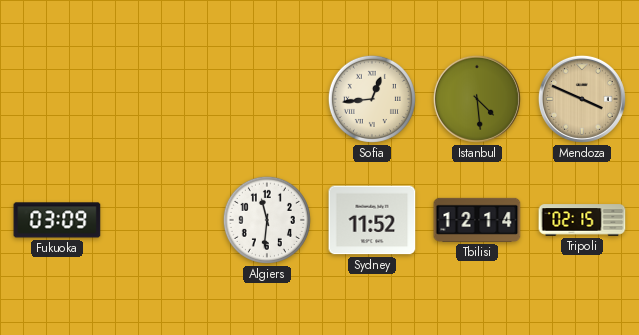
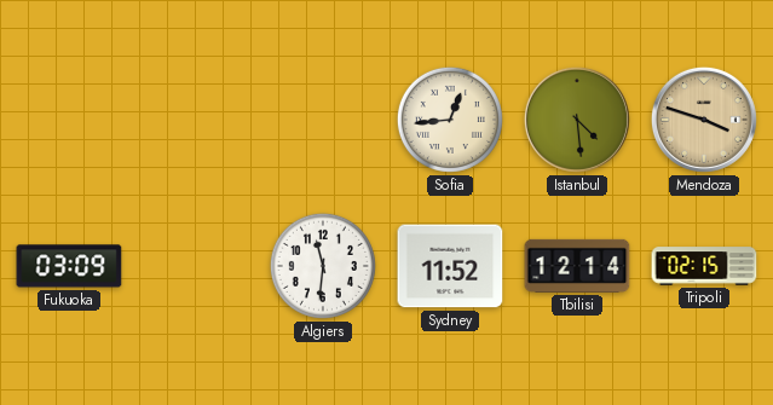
Mendoza: 3:49 -> 3:48
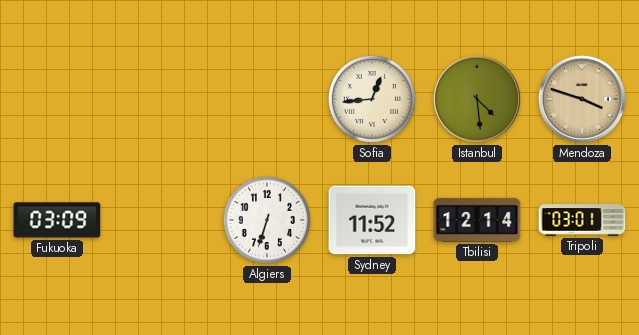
Algiers: 11:31 -> 6:33
Tripoli: 02:15 -> 03:01
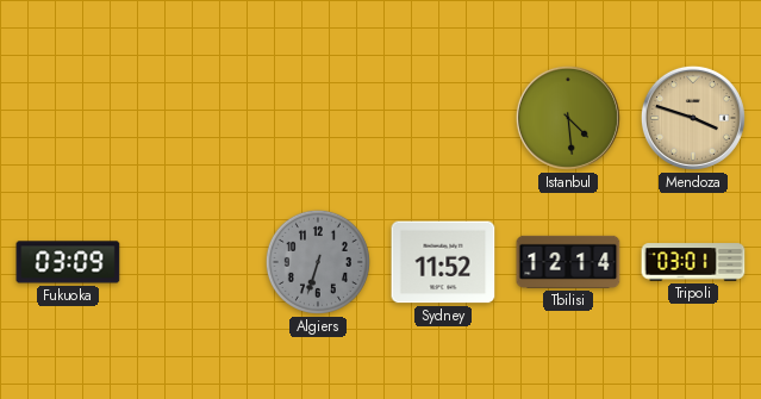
Sofia: 12:44 -> none
Algiers dial: white -> grey
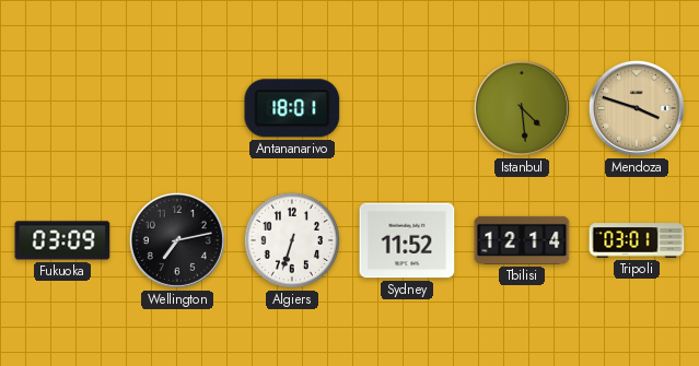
Antananarivo: none -> 18:01
Wellington: none -> 7:13
Algiers dial: grey -> white
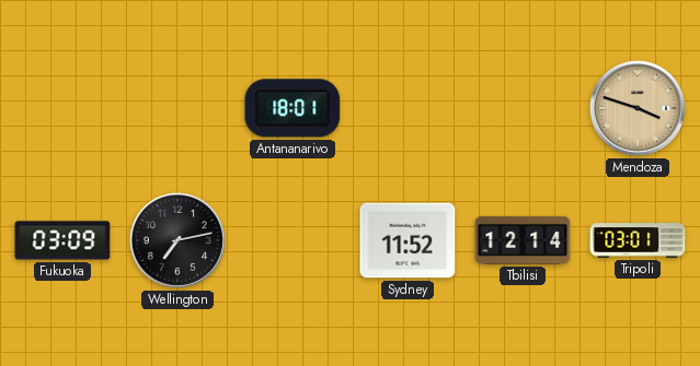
Istanbul: 4:29 -> none
Algiers: 6:33 -> none
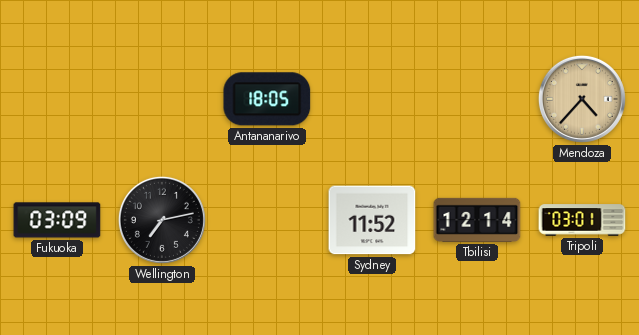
Antananarivo: 18:01 -> 18:05
Mendoza: 3:48 -> 4:37
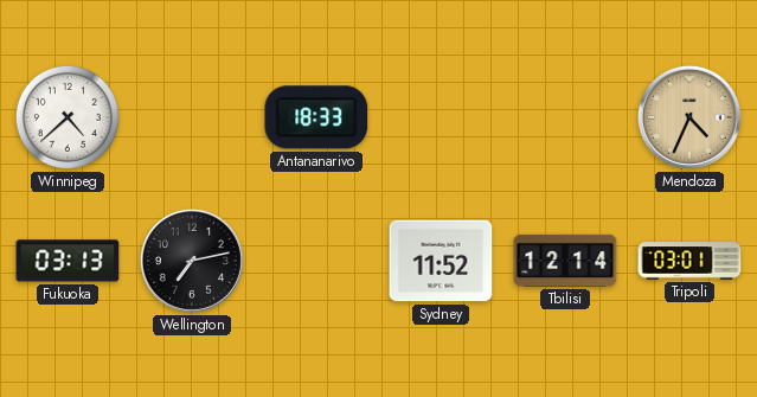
Winnipeg: none -> 4:38
Antananarivo: 18:05 -> 18:33
Mendoza: 4:37 -> 4:34
Fukuoka: 03:09 -> 03:13
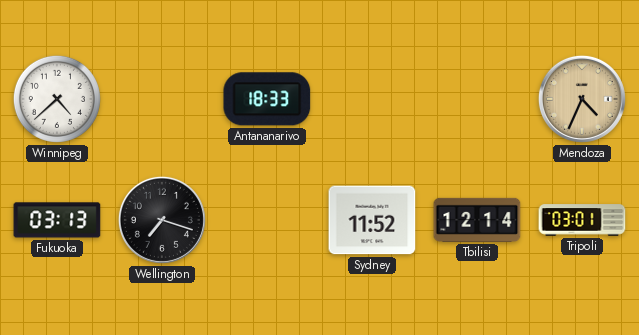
Wellington: 7:13 -> 7:18
